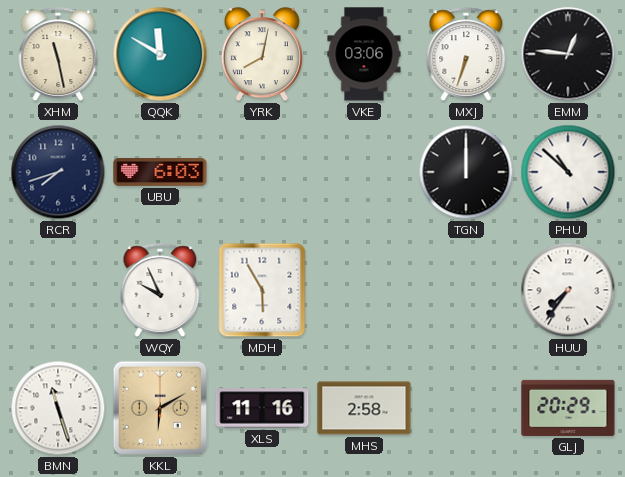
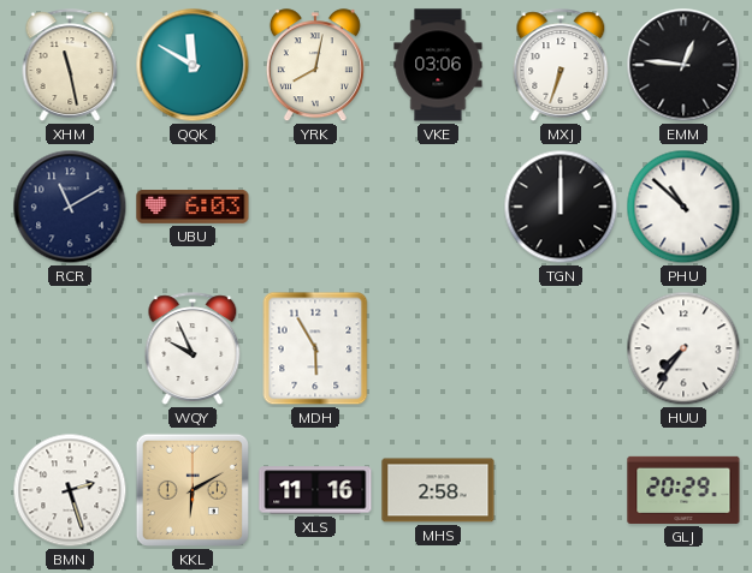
RCR: 7:42 -> 11:10
BMN: 11:27 -> 2:27
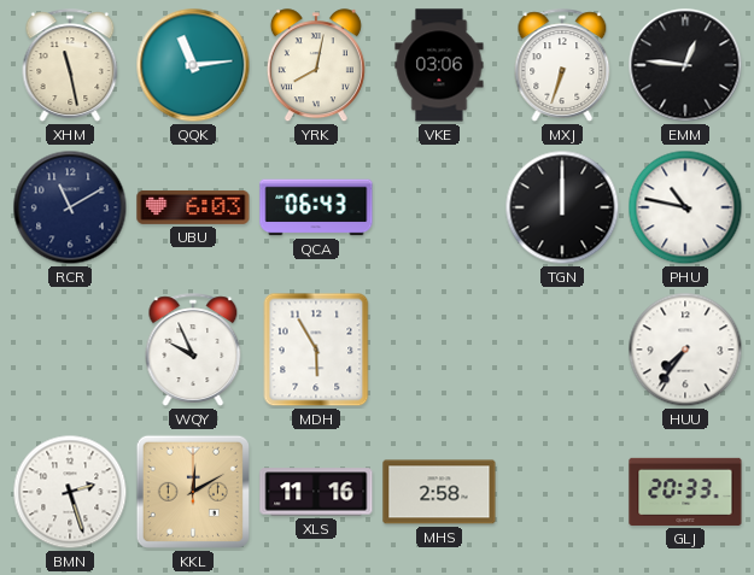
QQK: 11:50 -> 11:14
QCA: none -> 06:43
PHU: 10:52 -> 10:47
KKL: 6:10 -> 12:10
GLJ: 20:29 -> 20:33
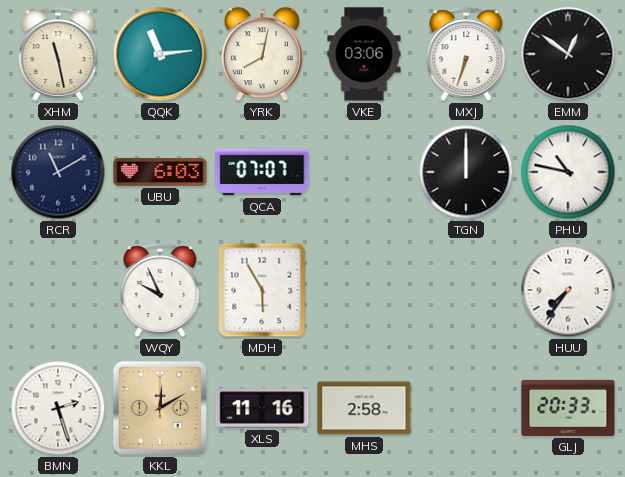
EMM: 12:46 -> 12:51
QCA: 06:43 -> 07:07
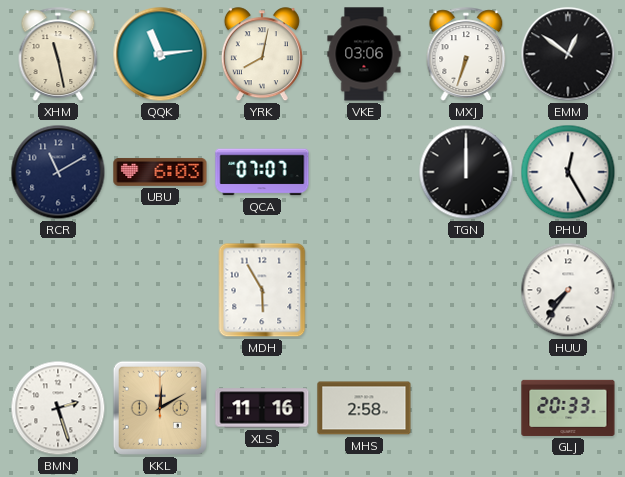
PHU: 10:47 -> 12:25
WQY: 9:56 -> none
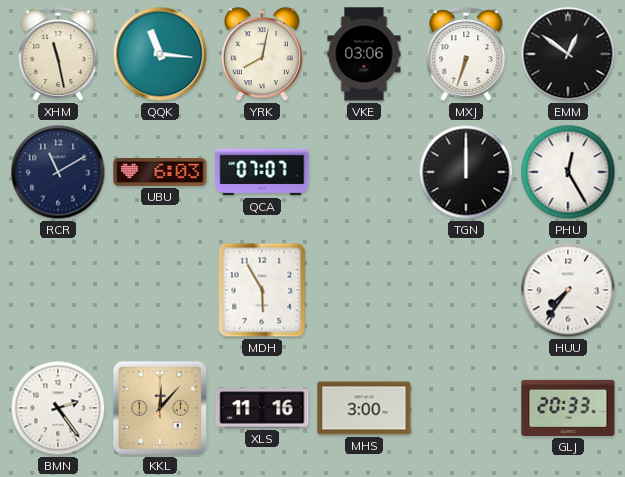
QQK: 11:14 -> 11:16
BMN: 2:27 -> 2:24
KKL: 12:10 -> 12:07
MHS: 2:58 -> 3:00
